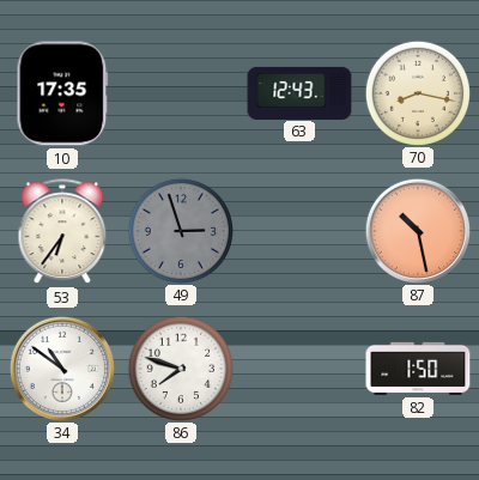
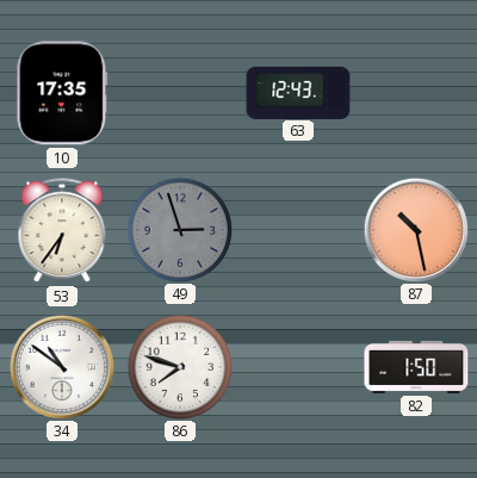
70: 8:17 -> none
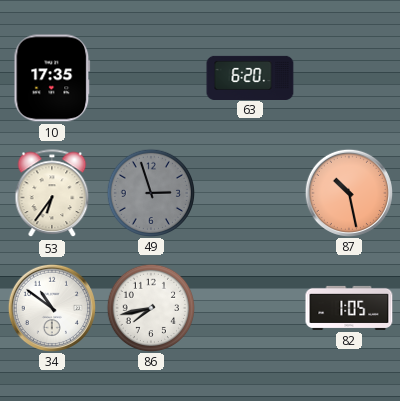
63: 12:43 -> 6:20
86: 7:48 -> 7:43
82: 1:50 -> 1:05
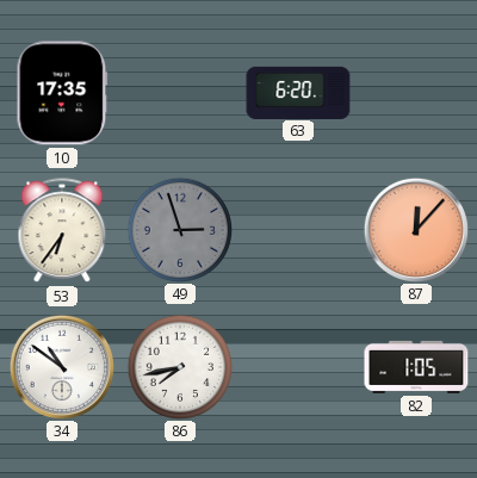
87: 10:28 -> 12:07
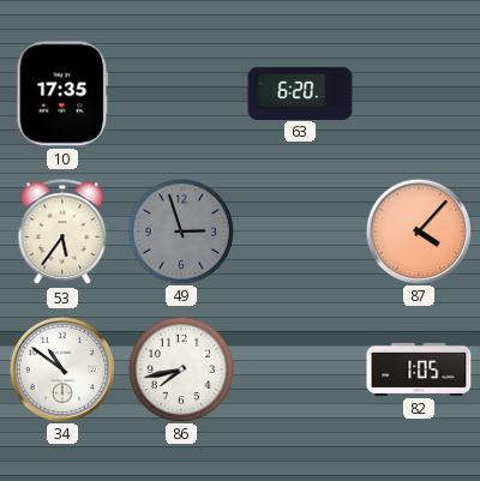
53: 6:36 -> 5:36
87: 12:07 -> 4:07
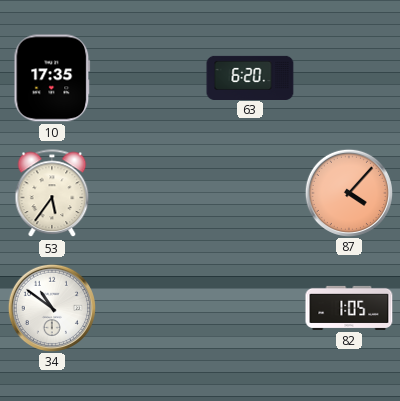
49: 2:57 -> none
86: 7:43 -> none
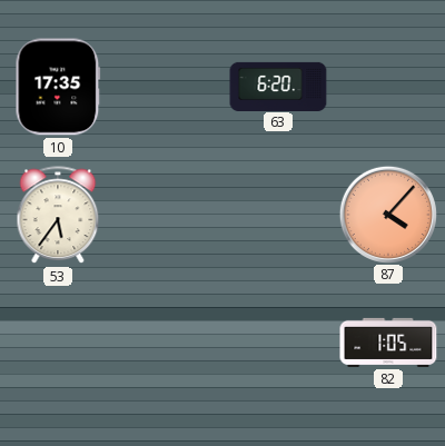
34: 10:51 -> none
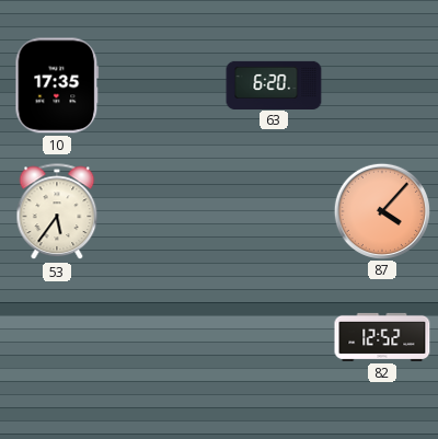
82: 1:05 -> 12:52
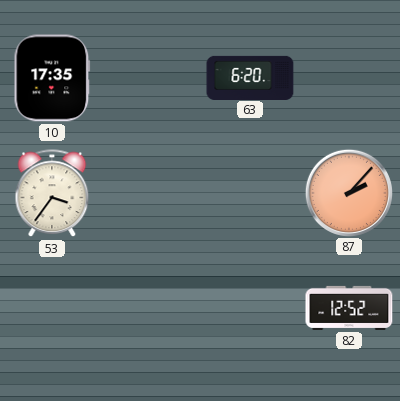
53: 5:36 -> 3:36
87: 4:07 -> 2:07
